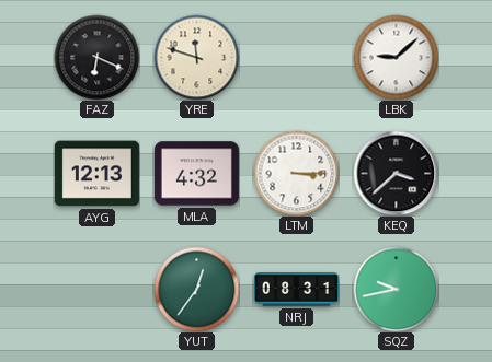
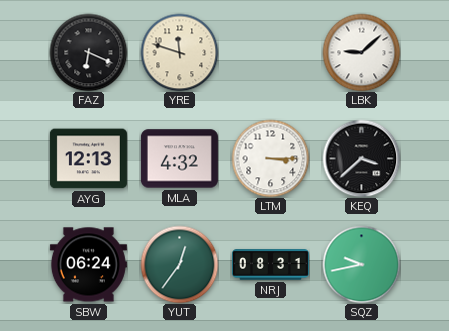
SBW: none -> 06:24
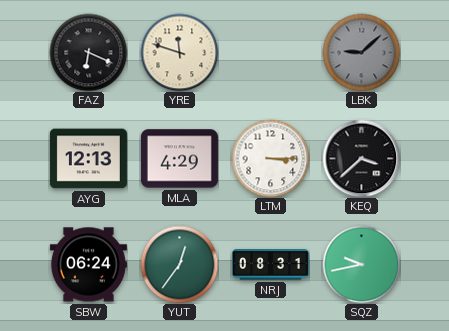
LBK dial: white -> grey
MLA: 4:32 -> 4:29
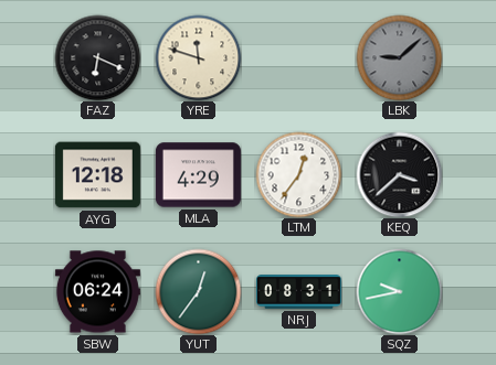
AYG: 12:13 -> 12:18
LTM: 3:15 -> 12:36
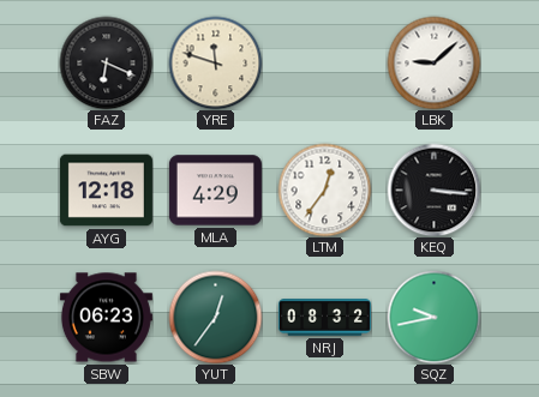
LBK dial: grey -> white
KEQ: 3:38 -> 3:16
SBW: 06:24 -> 06:23
NRJ: 08:31 -> 08:32
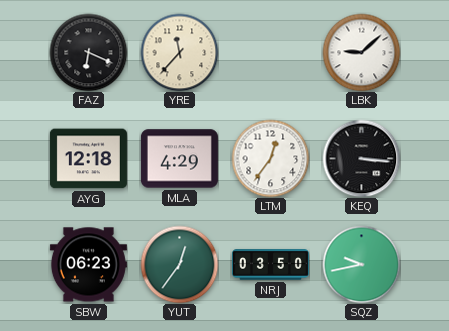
YRE: 11:48 -> 11:37
NRJ: 08:32 -> 03:50
